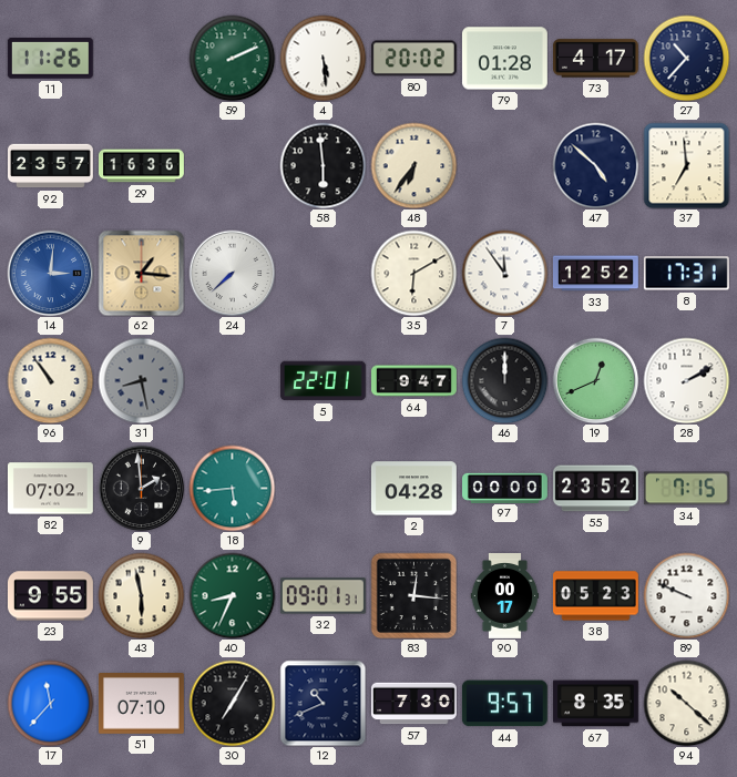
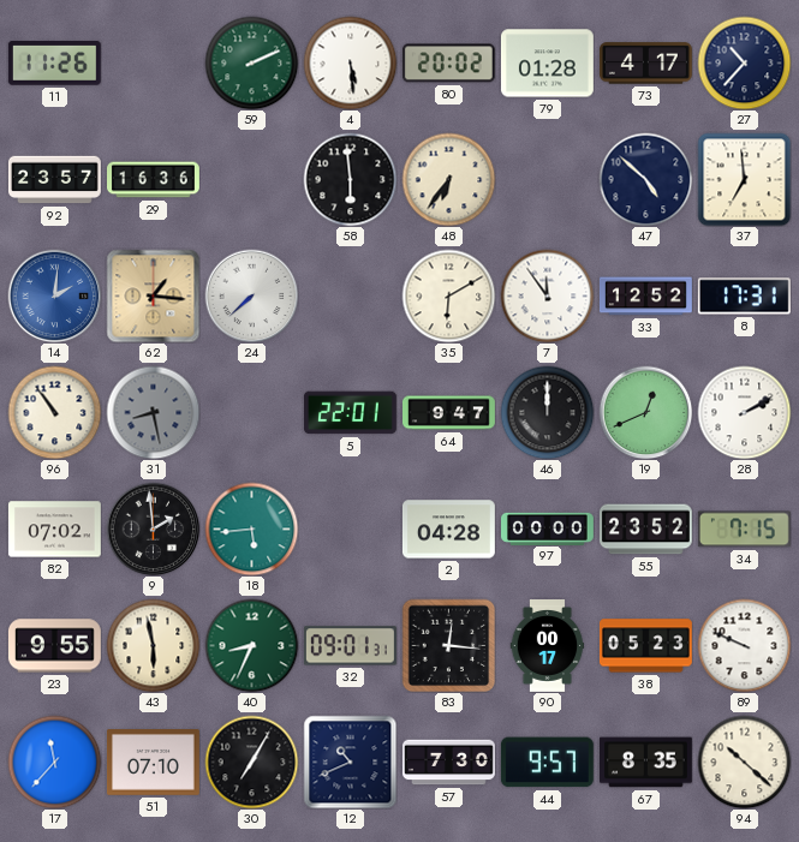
14: 3:01 -> 2:01
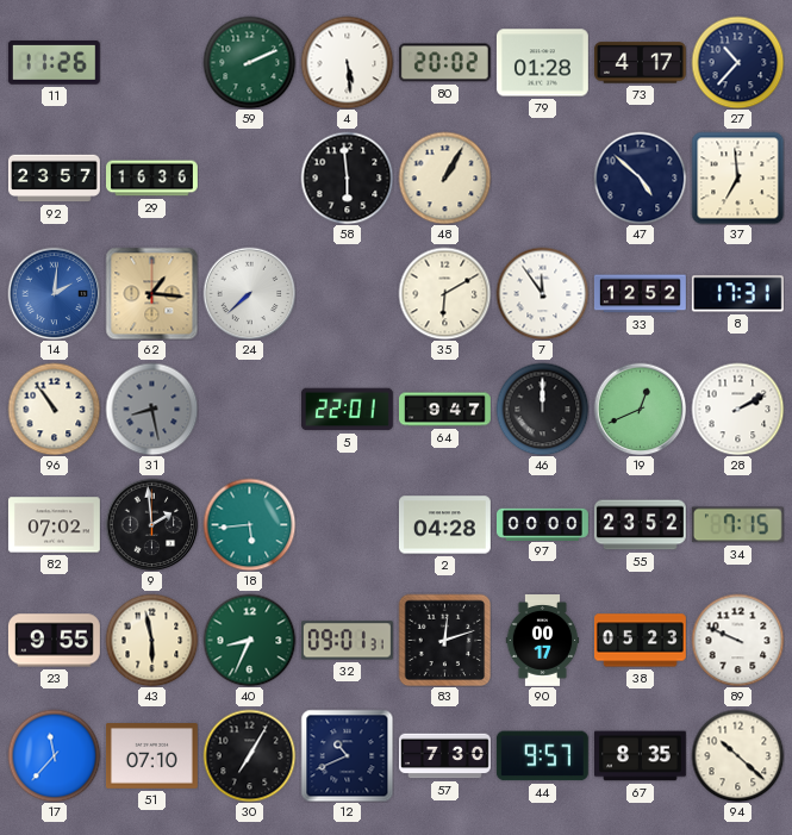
48: 6:36 -> 1:05
83: 12:16 -> 12:12
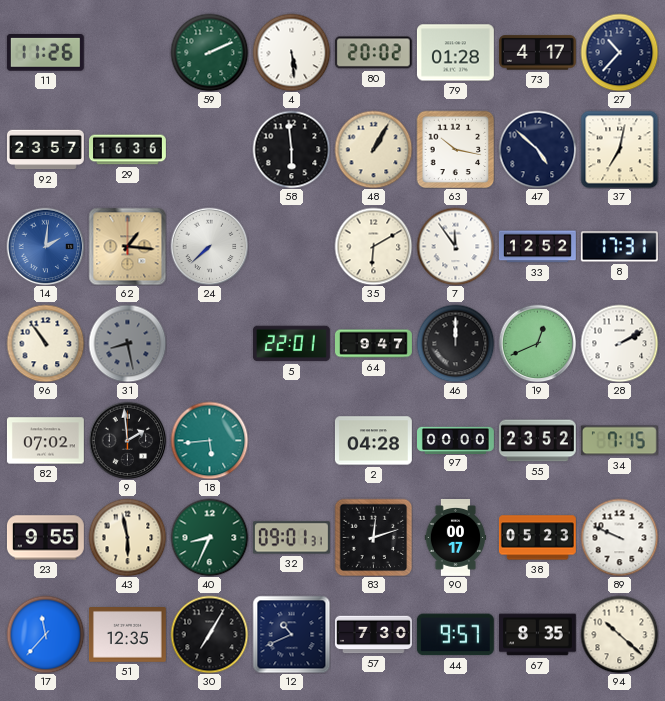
63: none -> 10:17
37: 6:59 -> 7:02
51: 07:10 -> 12:35
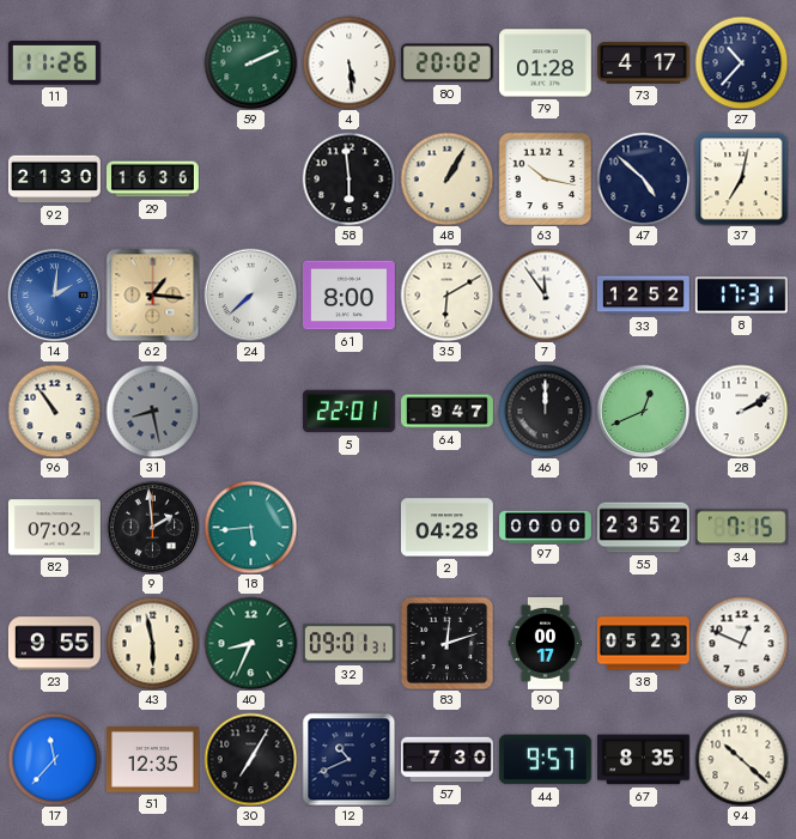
92: 23:57 -> 21:30
61: none -> 8:00
89: 9:49 -> 12:49
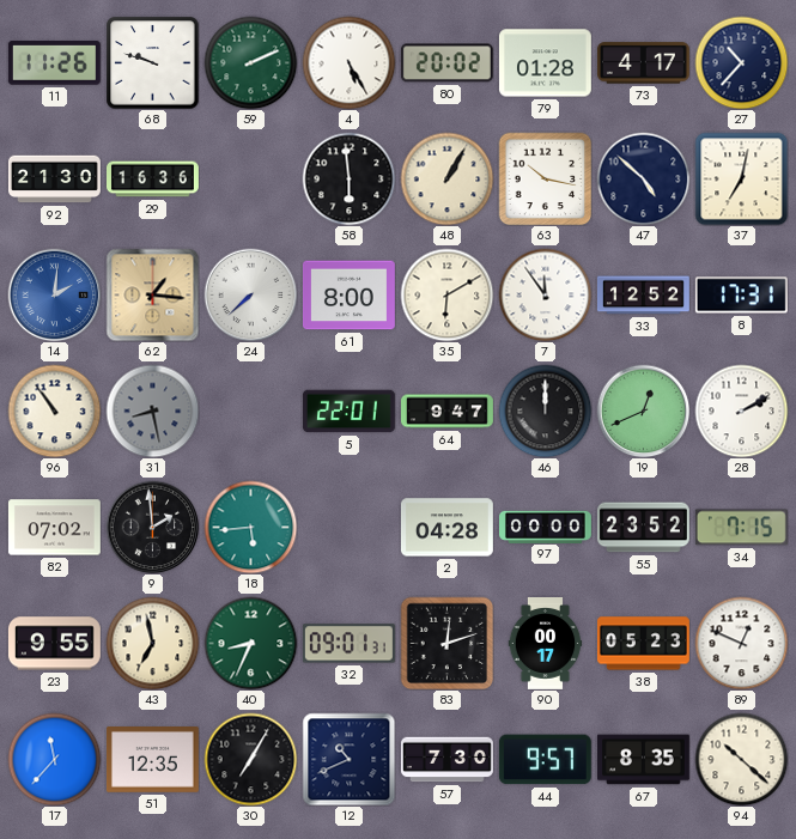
68: none -> 9:48
4: 5:29 -> 5:25
43: 5:58 -> 6:58
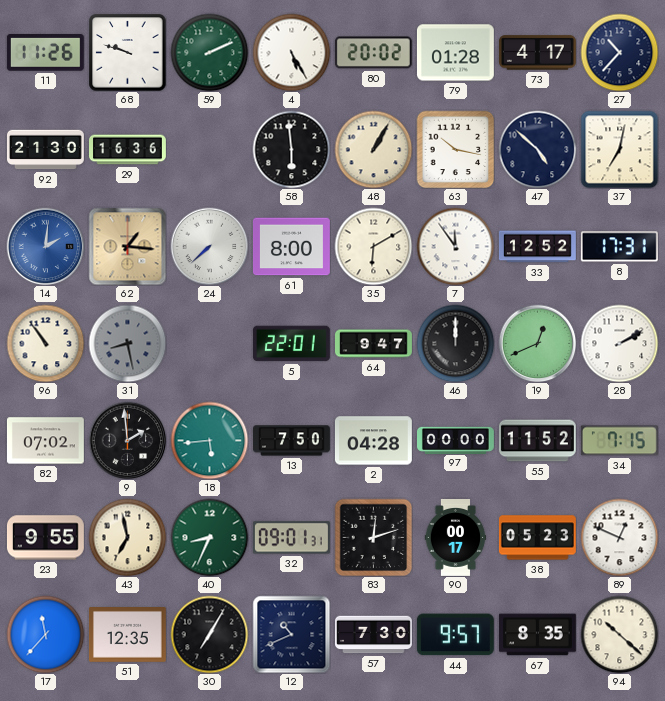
13: none -> 7:50
55: 23:52 -> 11:52
